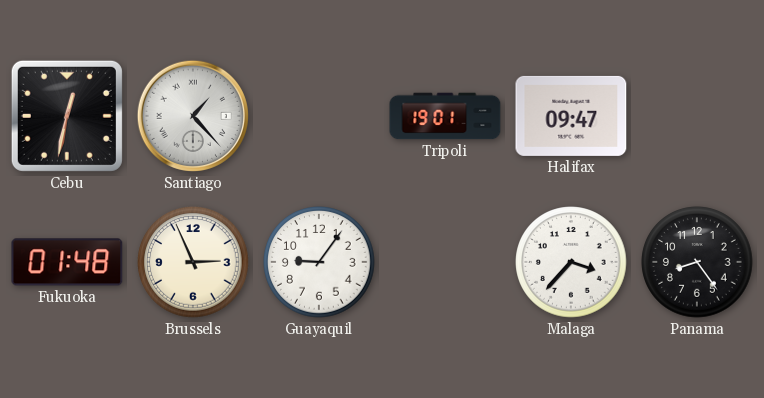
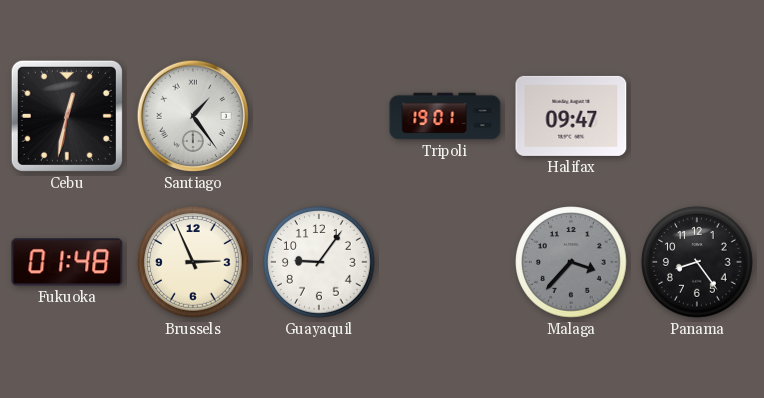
Santiago: 1:23 -> 1:24
Malaga dial: white -> grey
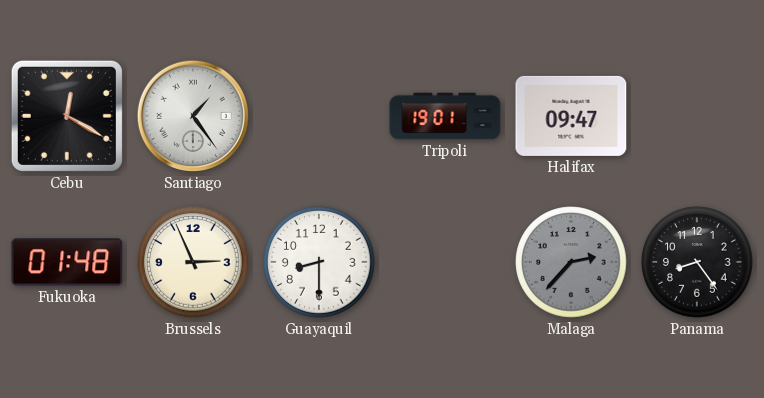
Cebu: 12:32 -> 12:20
Guayaquil: 9:06 -> 8:30
Malaga: 3:37 -> 2:37
